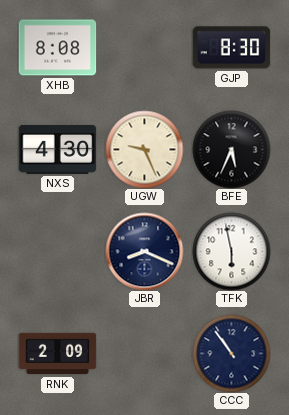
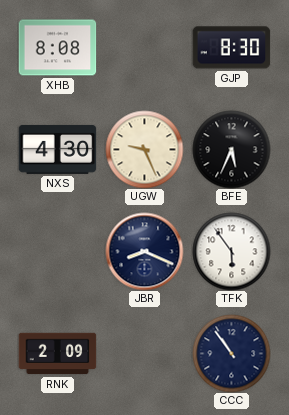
TFK: 5:58 -> 5:54
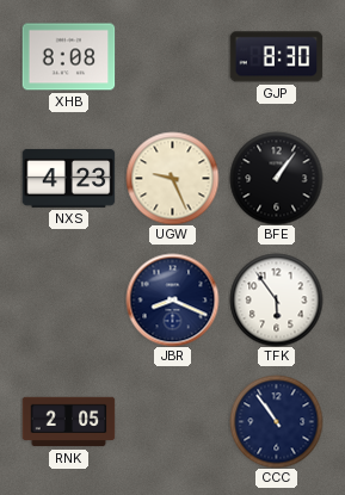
NXS: 4:30 -> 4:23
BFE: 5:34 -> 1:06
RNK: 2:09 -> 2:05
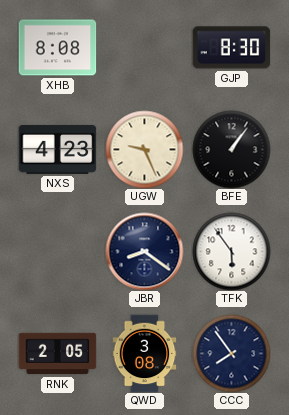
JBR: 8:19 -> 8:21
QWD: none -> 3:08
CCC: 10:54 -> 7:54
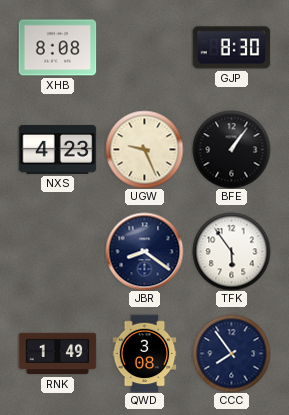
RNK: 2:05 -> 1:49
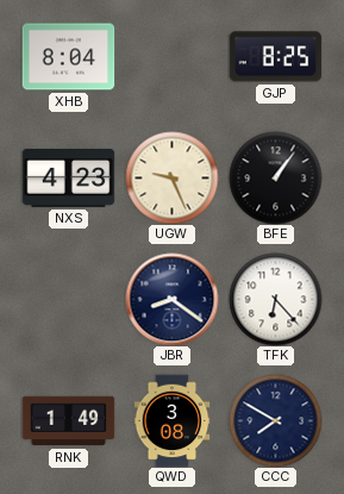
XHB: 8:08 -> 8:04
GJP: 8:30 -> 8:25
TFK: 5:54 -> 6:23
CCC: 7:54 -> 7:50
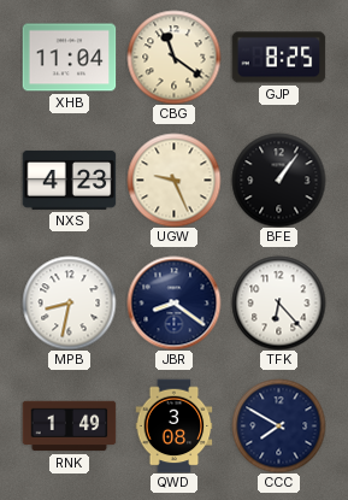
XHB: 8:04 -> 11:04
CBG: none -> 11:21
MPB: none -> 8:32
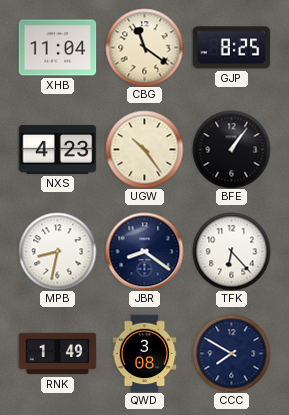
UGW: 9:26 -> 10:24
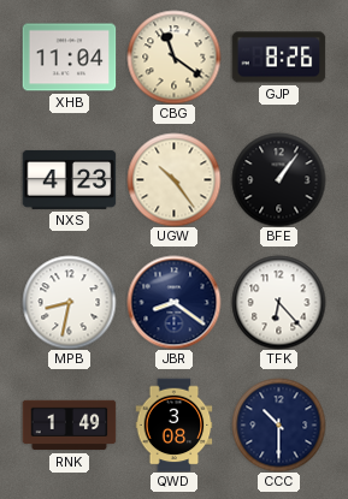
GJP: 8:25 -> 8:26
CCC: 7:50 -> 10:30
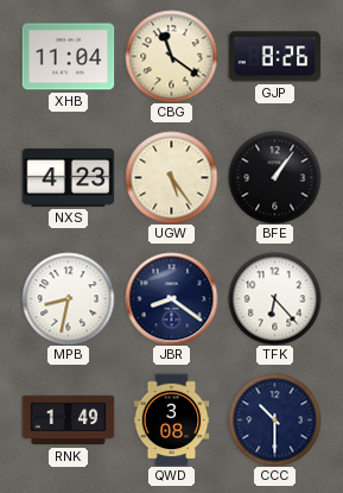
UGW: 10:24 -> 5:24
